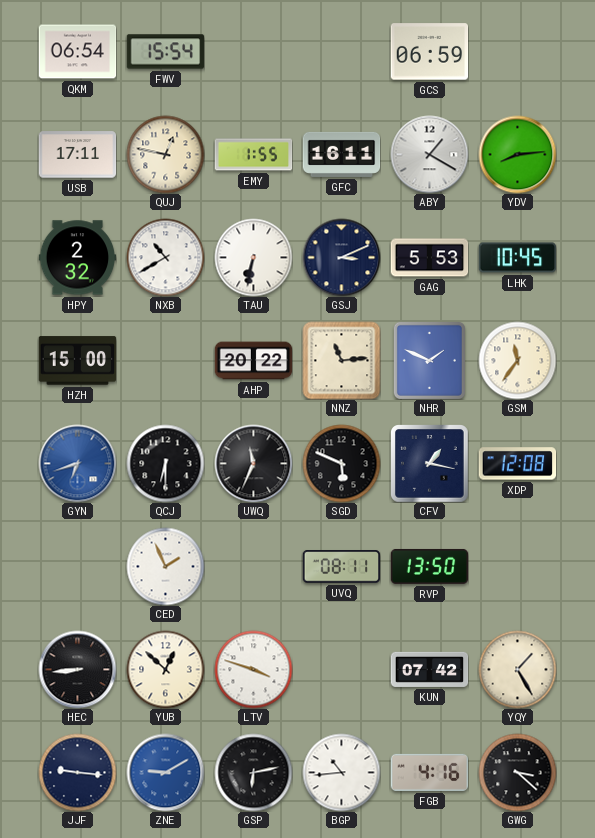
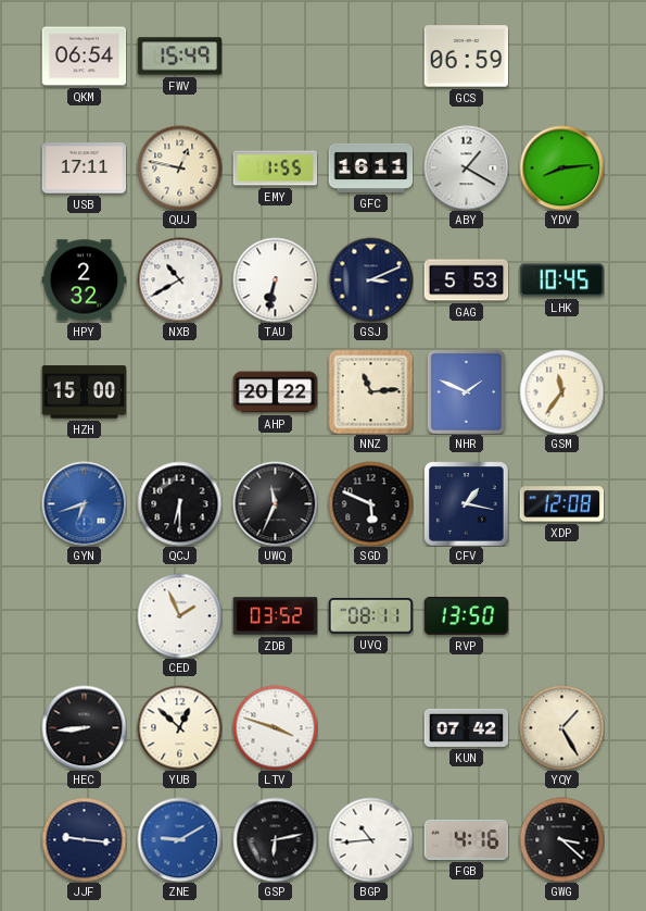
FWV: 15:54 -> 15:49
ZDB: none -> 03:52
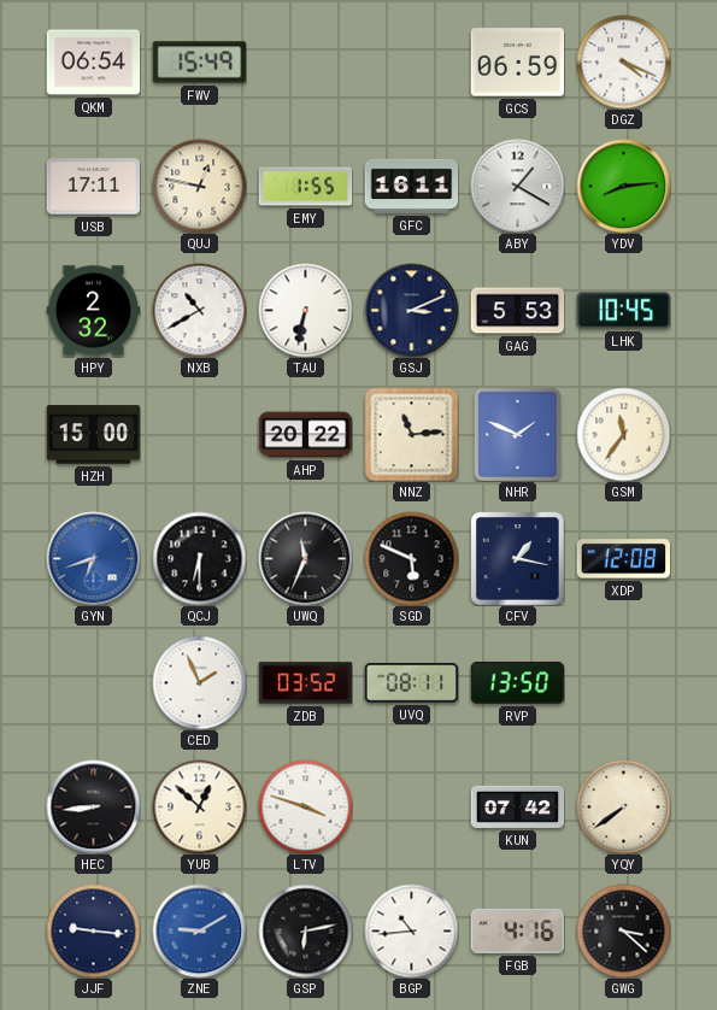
DGZ: none -> 4:19
YQY: 1:25 -> 7:39
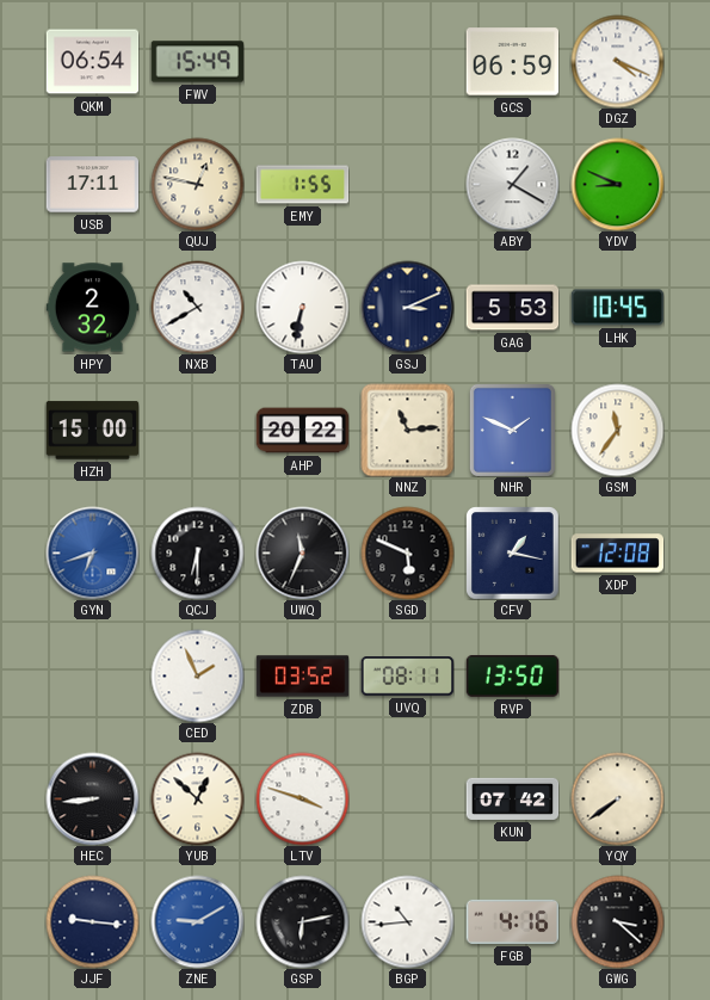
GFC: 16:11 -> none
YDV: 8:14 -> 8:49
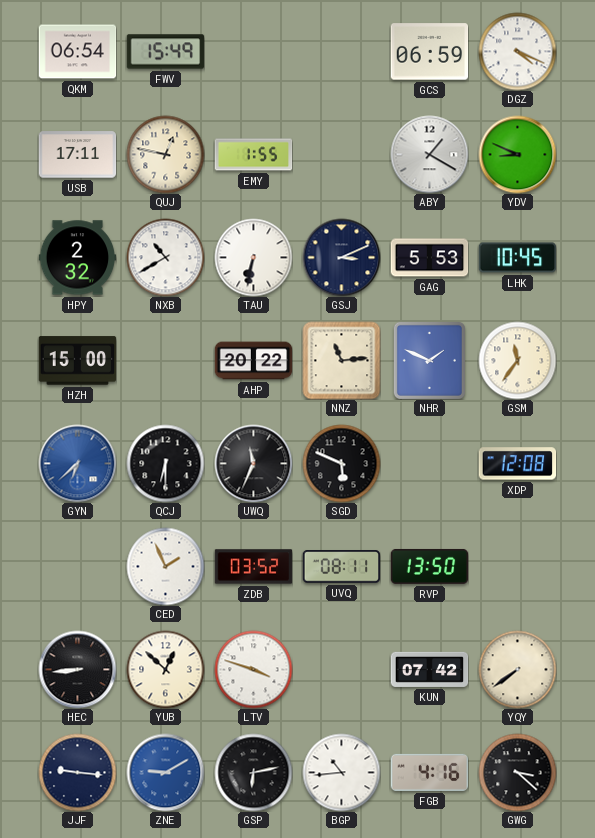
GYN: 6:42 -> 6:38
CFV: 1:17 -> none
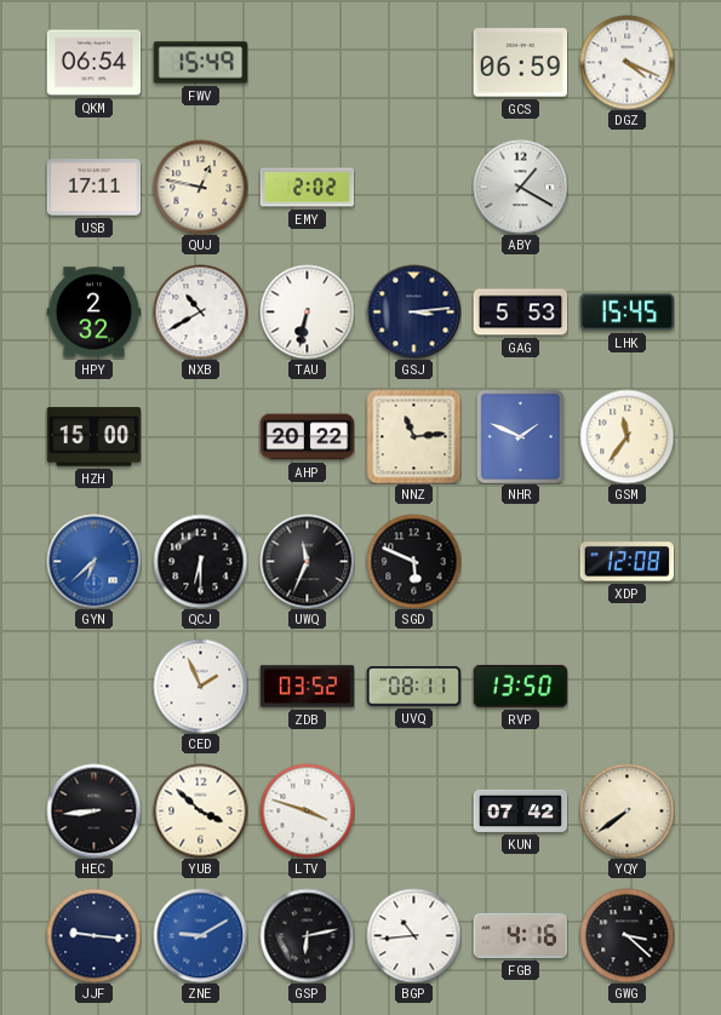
EMY: 1:55 -> 2:02
YDV: 8:49 -> none
GSJ: 3:11 -> 3:14
LHK: 10:45 -> 15:45
YUB: 12:52 -> 3:52
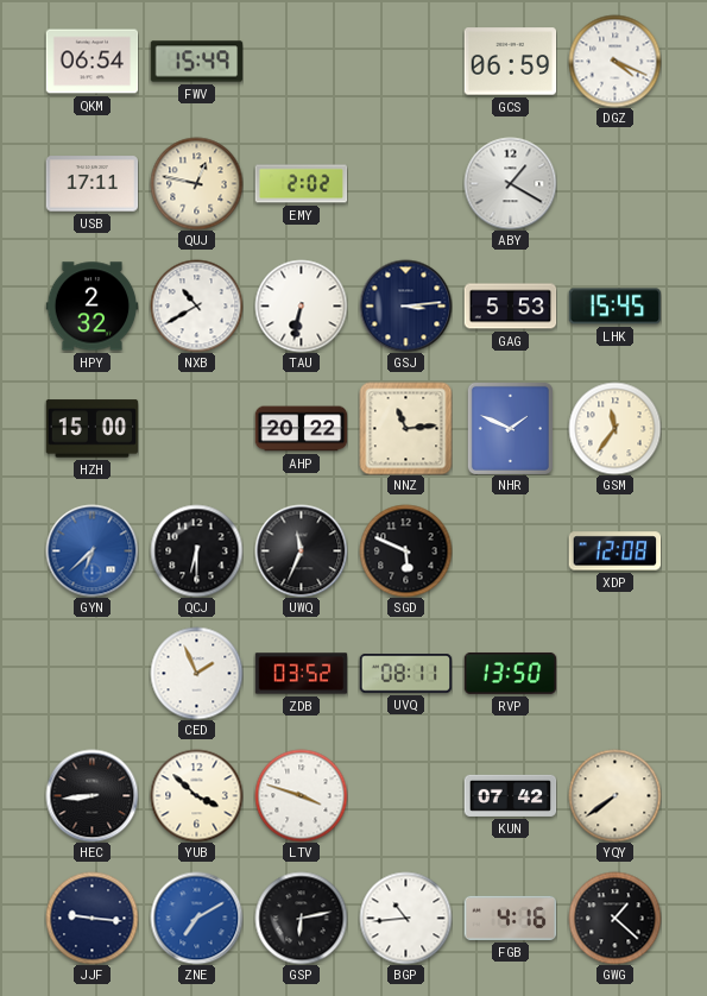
ZNE: 9:10 -> 7:10
GWG: 3:22 -> 1:22
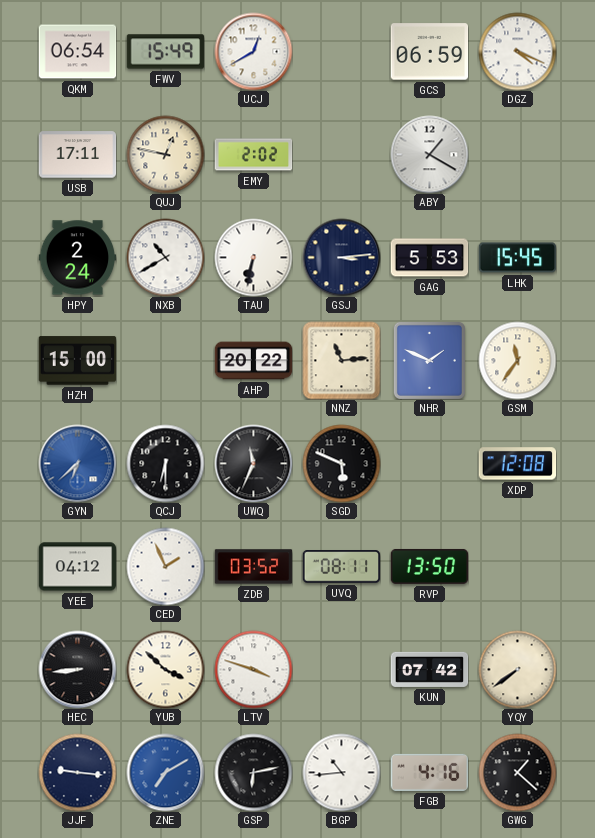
UCJ: none -> 12:40
HPY: 2:32 -> 2:24
YEE: none -> 04:12
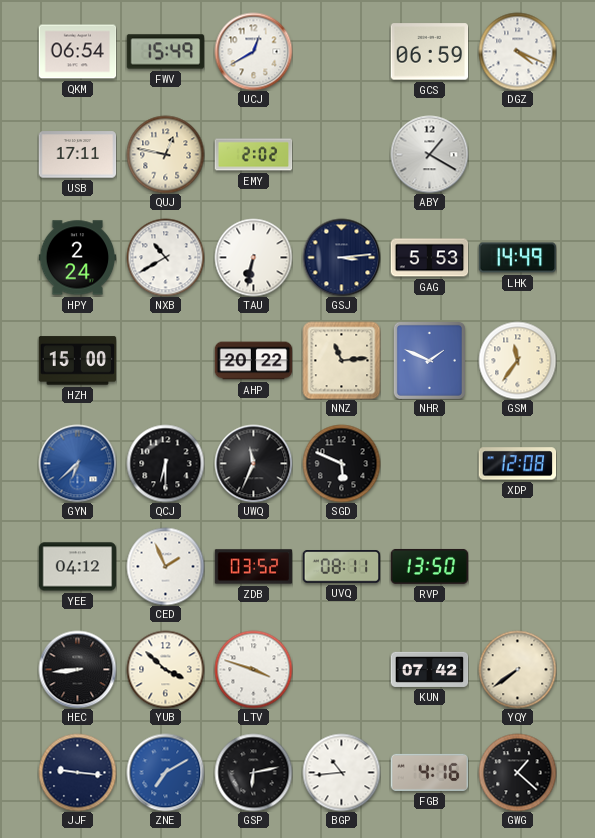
LHK: 15:45 -> 14:49
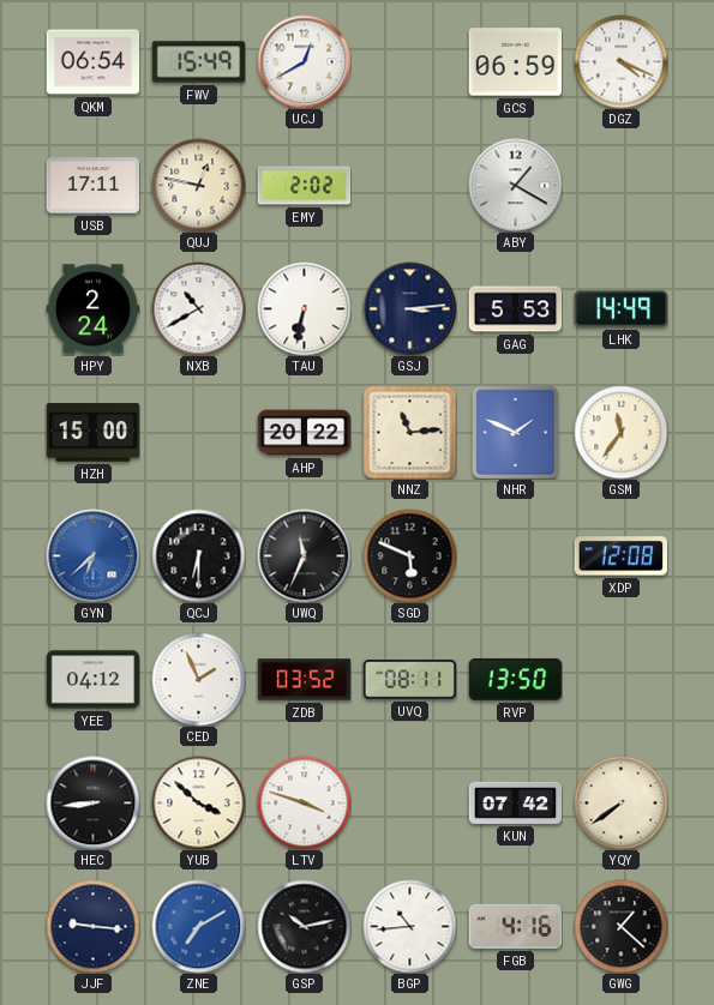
GSP: 6:13 -> 10:13
